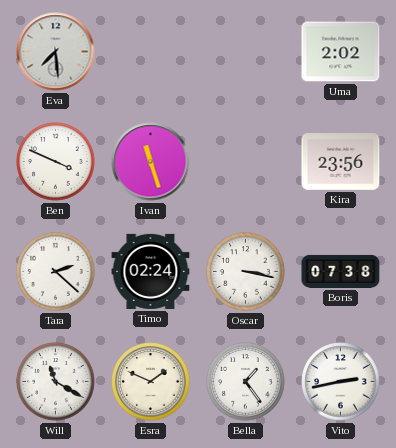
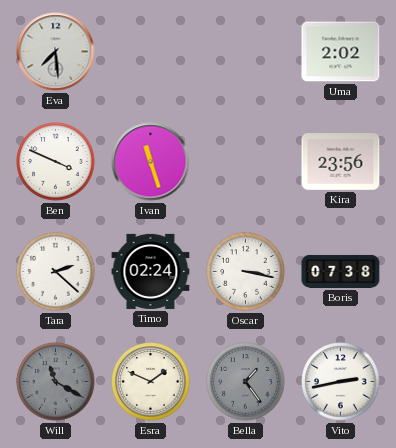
Will dial: white -> grey
Bella dial: white -> grey
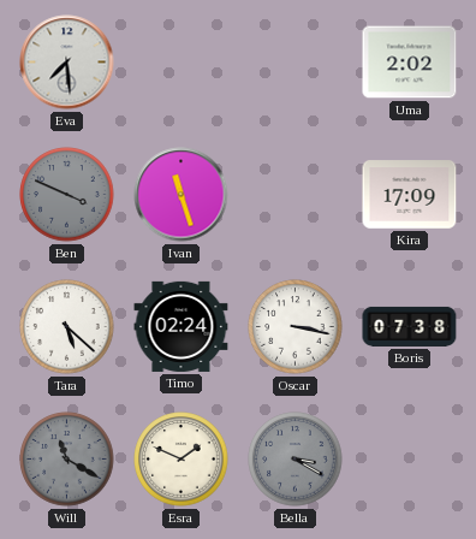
Ben dial: white -> grey
Kira: 23:56 -> 17:09
Tara: 2:22 -> 5:22
Bella: 1:24 -> 3:20
Vito: 2:43 -> none
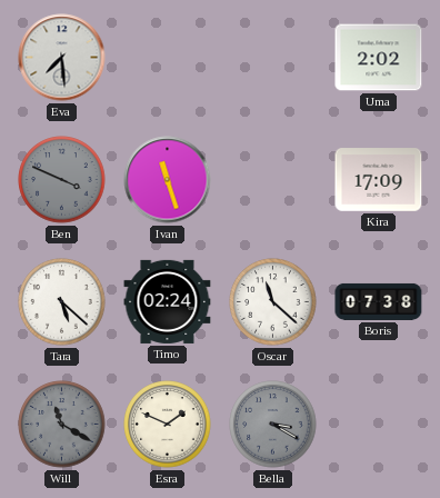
Oscar: 3:17 -> 11:22
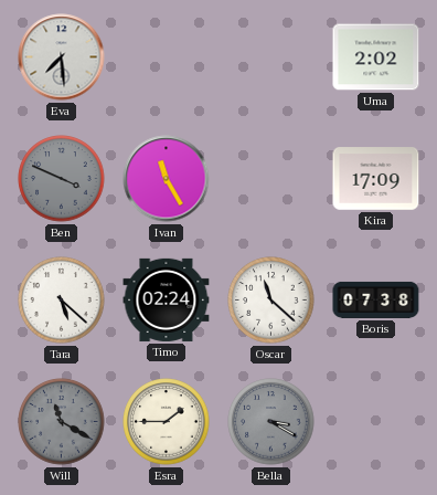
Ivan: 11:27 -> 11:25
Esra: 1:49 -> 1:45
